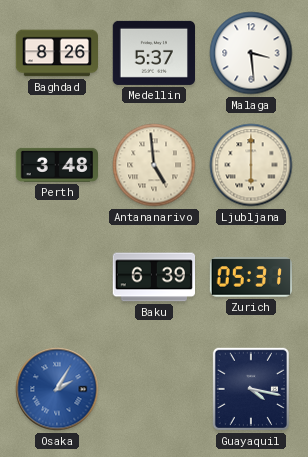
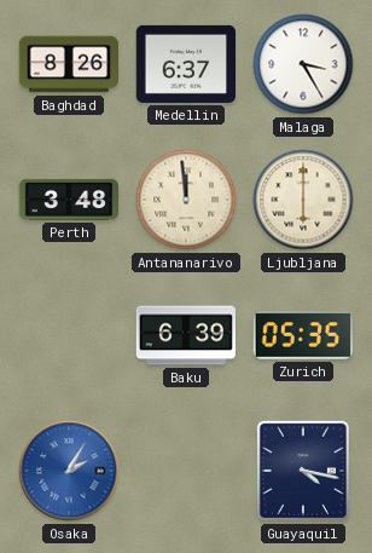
Medellin: 5:37 -> 6:37
Malaga: 3:29 -> 3:25
Antananarivo: 4:59 -> 11:59
Zurich: 05:31 -> 05:35
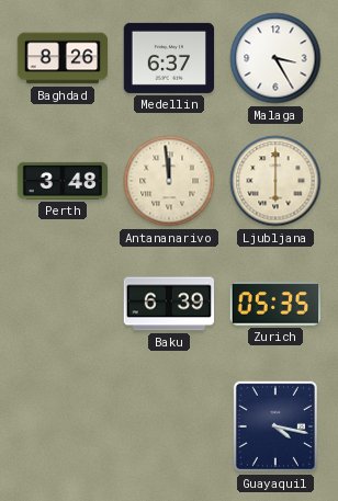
Osaka: 2:05 -> none
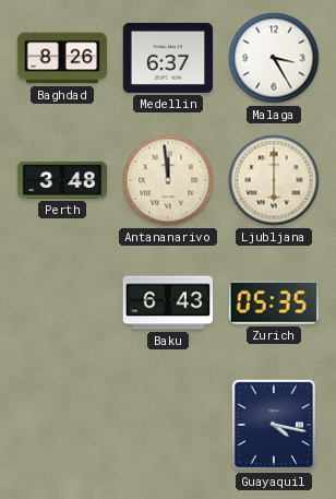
Baku: 6:39 -> 6:43
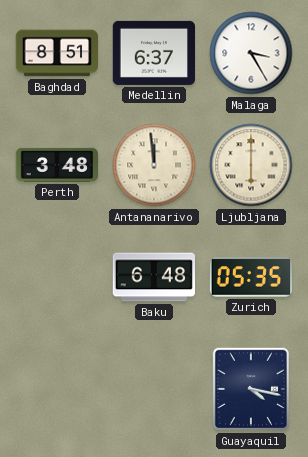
Baghdad: 8:26 -> 8:51
Baku: 6:43 -> 6:48
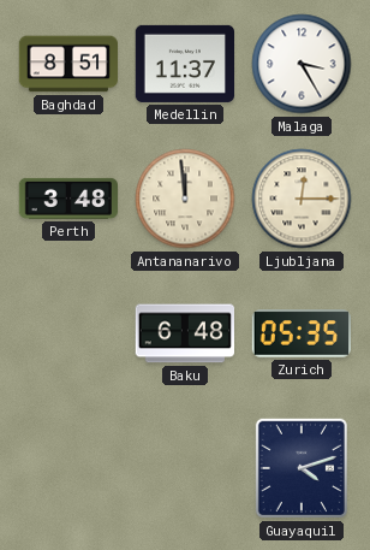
Medellin: 6:37 -> 11:37
Ljubljana: 6:00 -> 12:15
Guayaquil: 4:17 -> 4:12
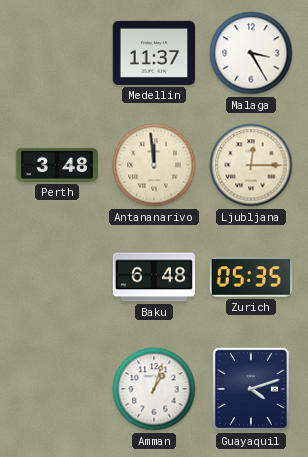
Baghdad: 8:51 -> none
Amman: none -> 1:03
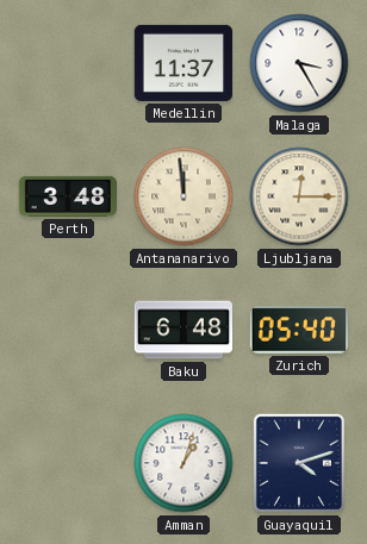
Zurich: 05:35 -> 05:40
